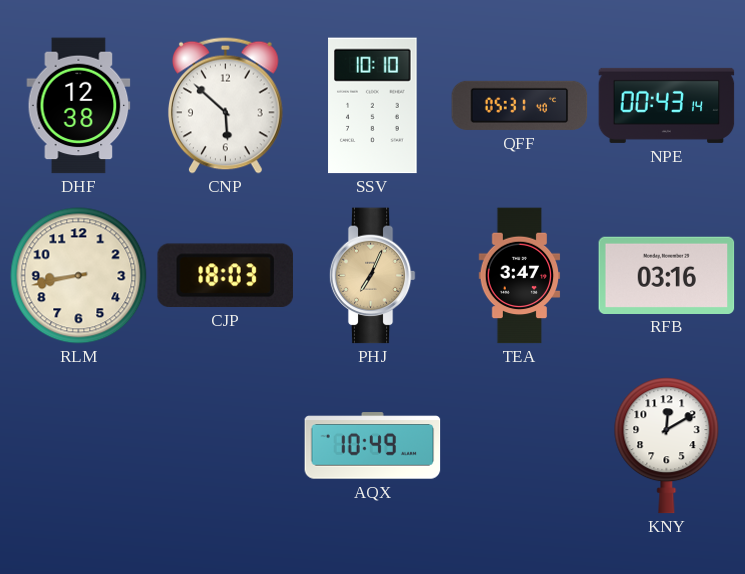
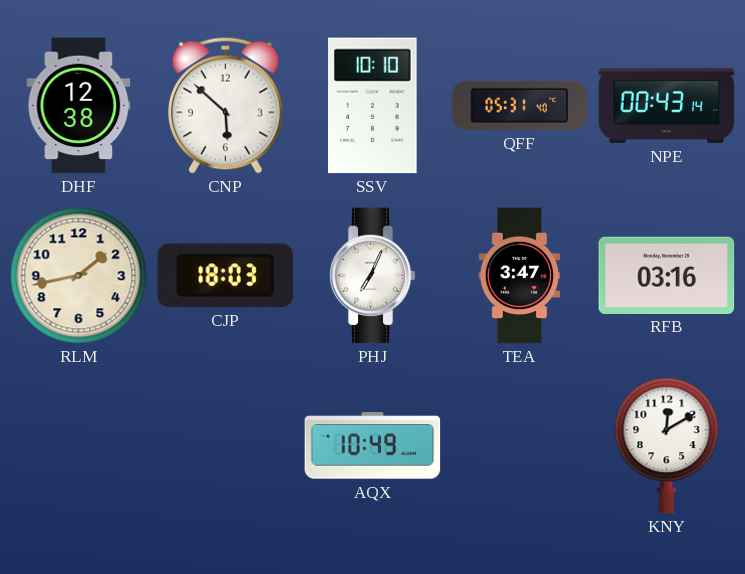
RLM: 8:43 -> 1:43
PHJ dial: champagne -> white
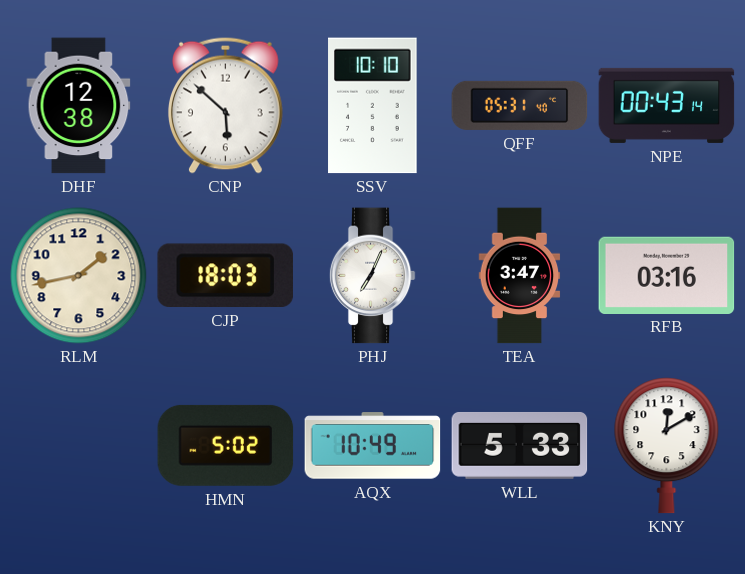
HMN: none -> 5:02
WLL: none -> 5:33
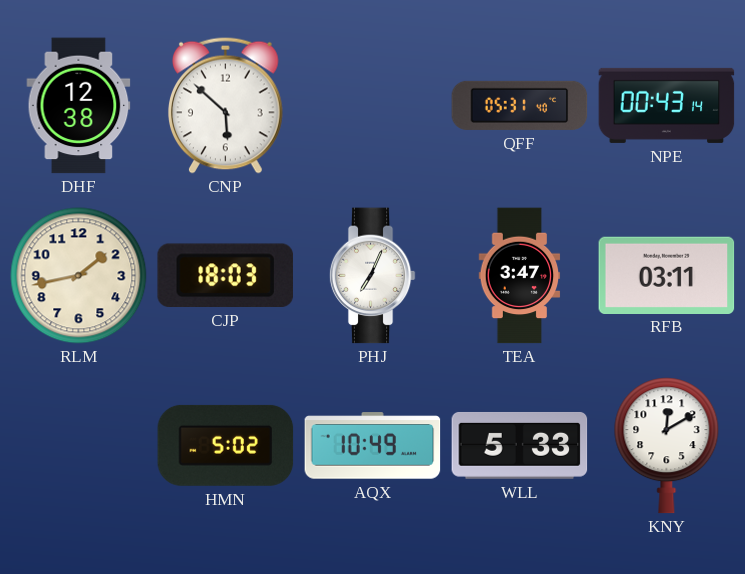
SSV: 10:10 -> none
RFB: 03:16 -> 03:11
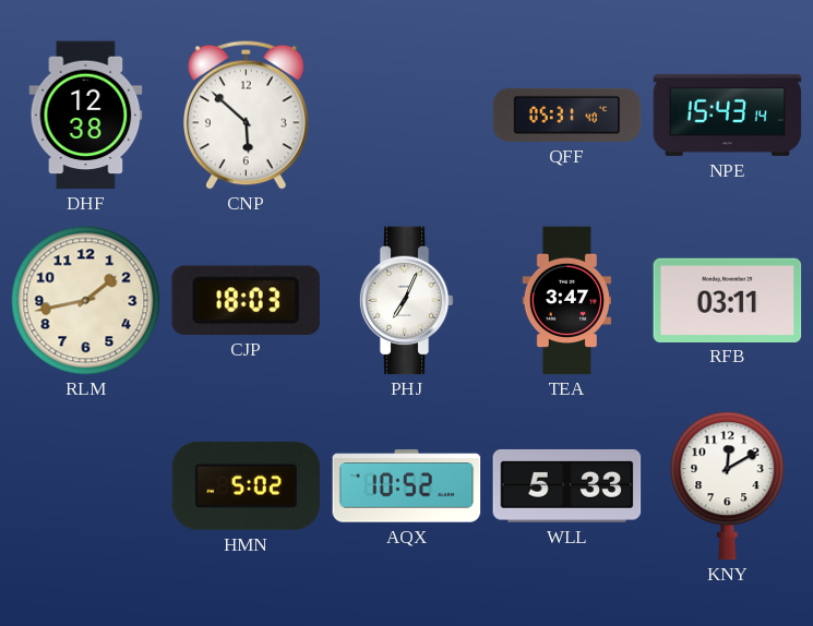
NPE: 00:43 -> 15:43
AQX: 10:49 -> 10:52
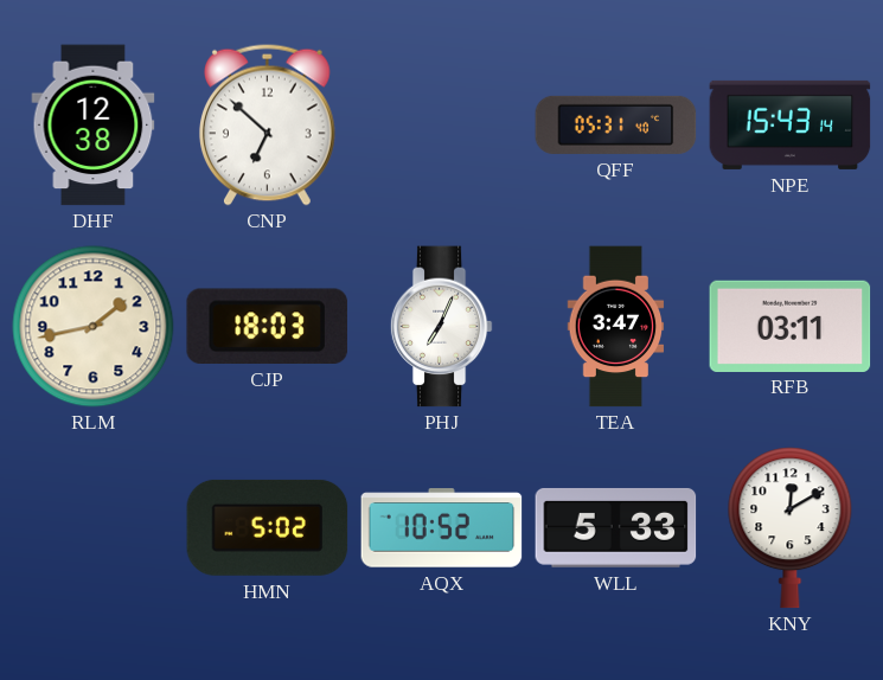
CNP: 5:52 -> 6:52
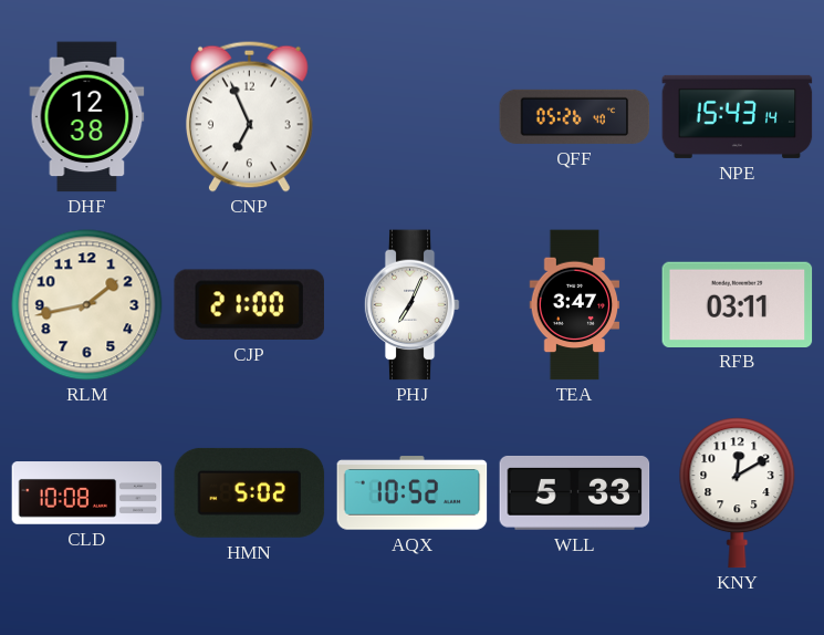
CNP: 6:52 -> 6:56
QFF: 05:31 -> 05:26
CJP: 18:03 -> 21:00
CLD: none -> 10:08
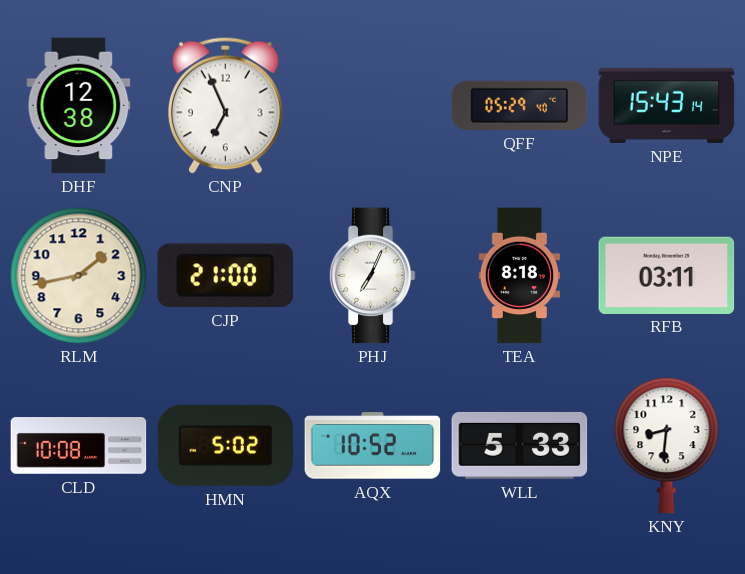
QFF: 05:26 -> 05:29
TEA: 3:47 -> 8:18
KNY: 12:10 -> 8:31
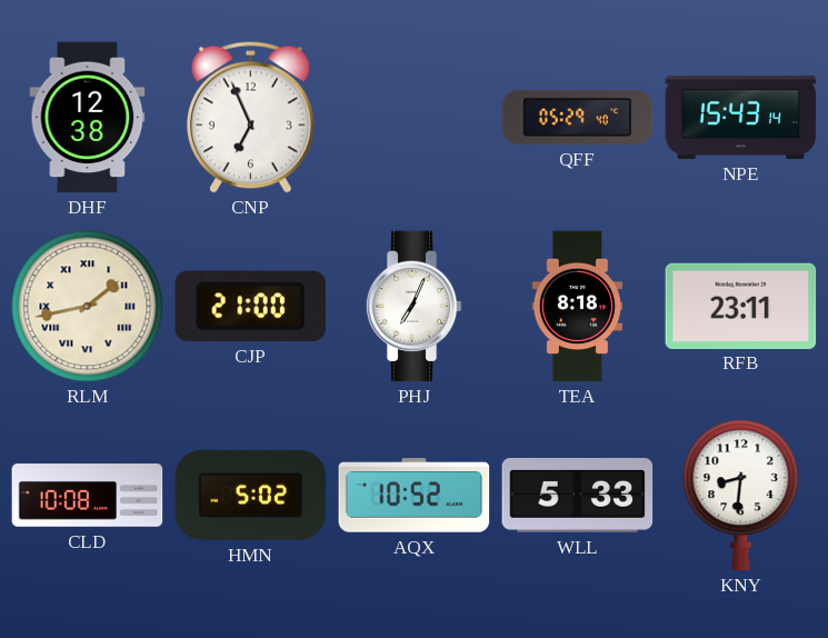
RLM numerals: Arabic -> Roman
RFB: 03:11 -> 23:11
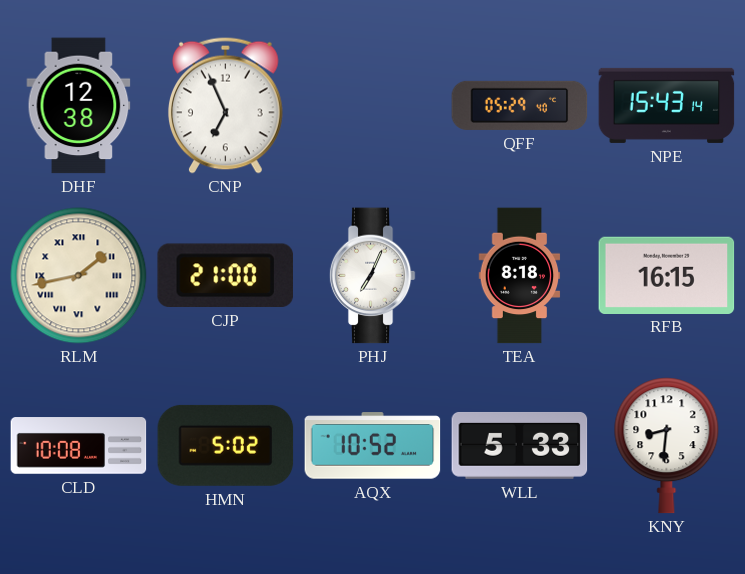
RFB: 23:11 -> 16:15
